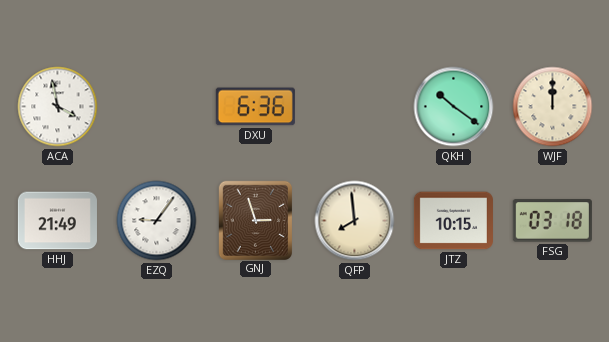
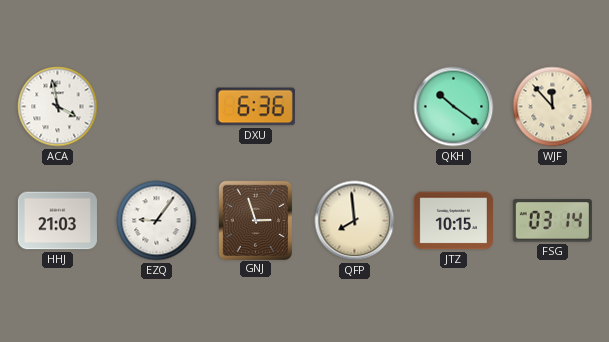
WJF: 12:00 -> 11:53
HHJ: 21:49 -> 21:03
FSG: 03:18 -> 03:14
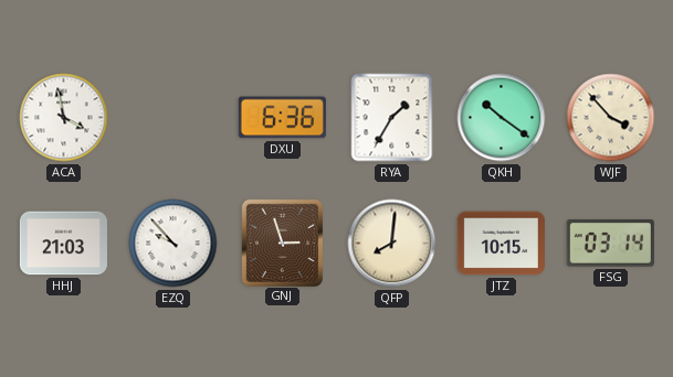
RYA: none -> 1:35
WJF: 11:53 -> 3:53
EZQ: 9:06 -> 9:53
QFP: 7:59 -> 8:01
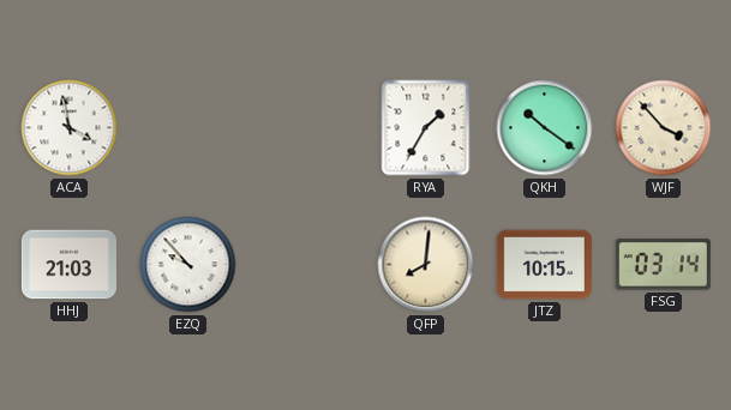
DXU: 6:36 -> none
GNJ: 2:57 -> none
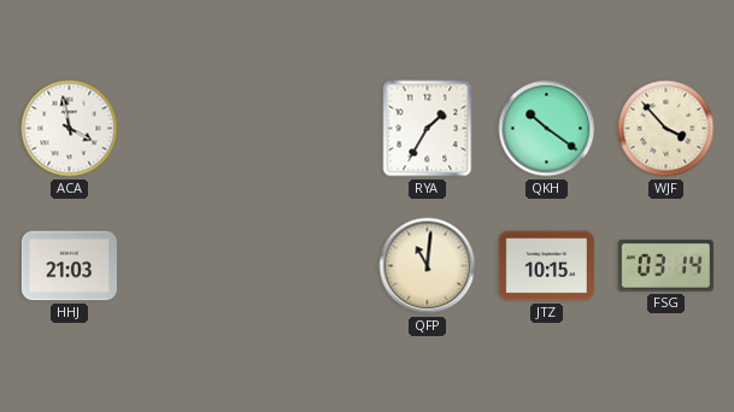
EZQ: 9:53 -> none
QFP: 8:01 -> 11:01
